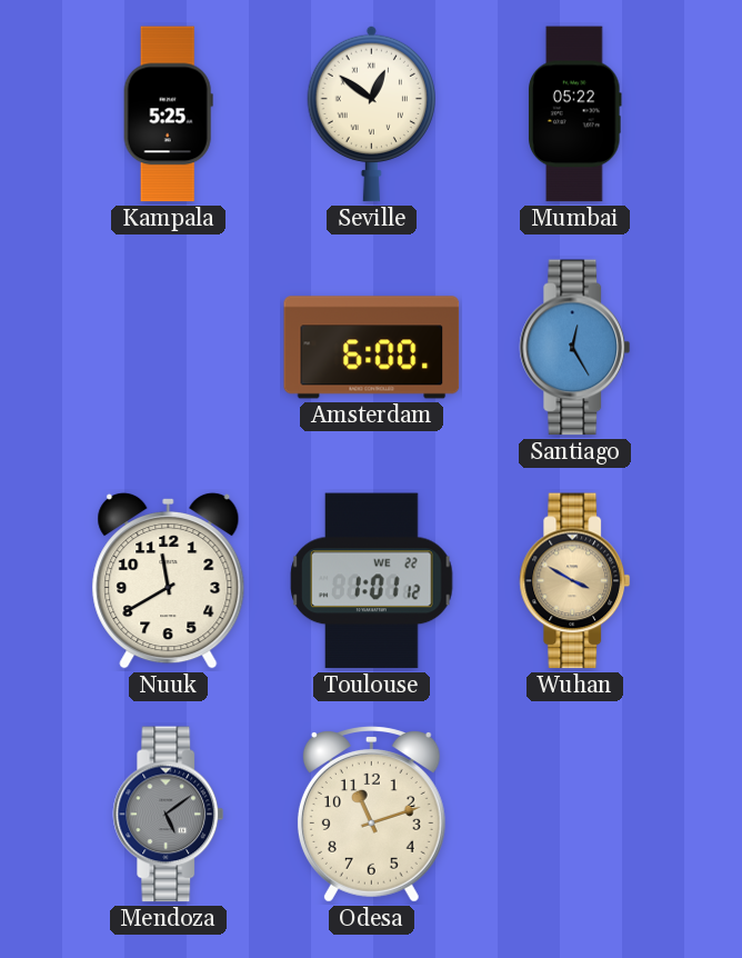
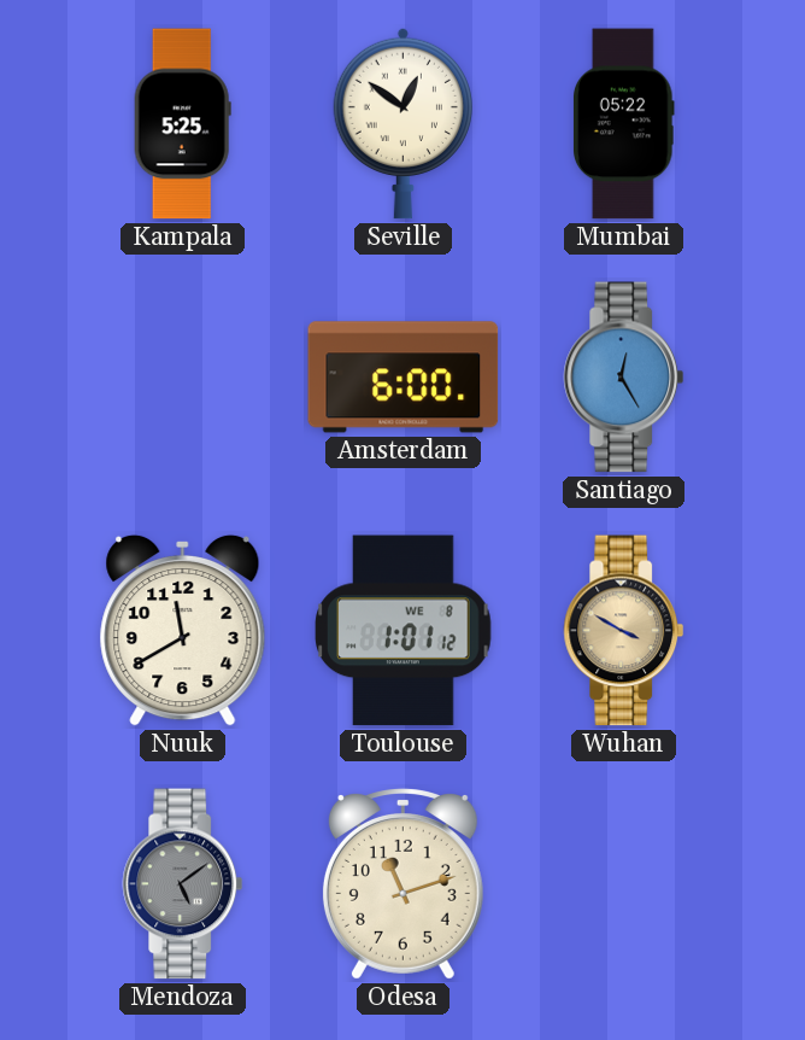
Toulouse date: WE 22 -> WE 8
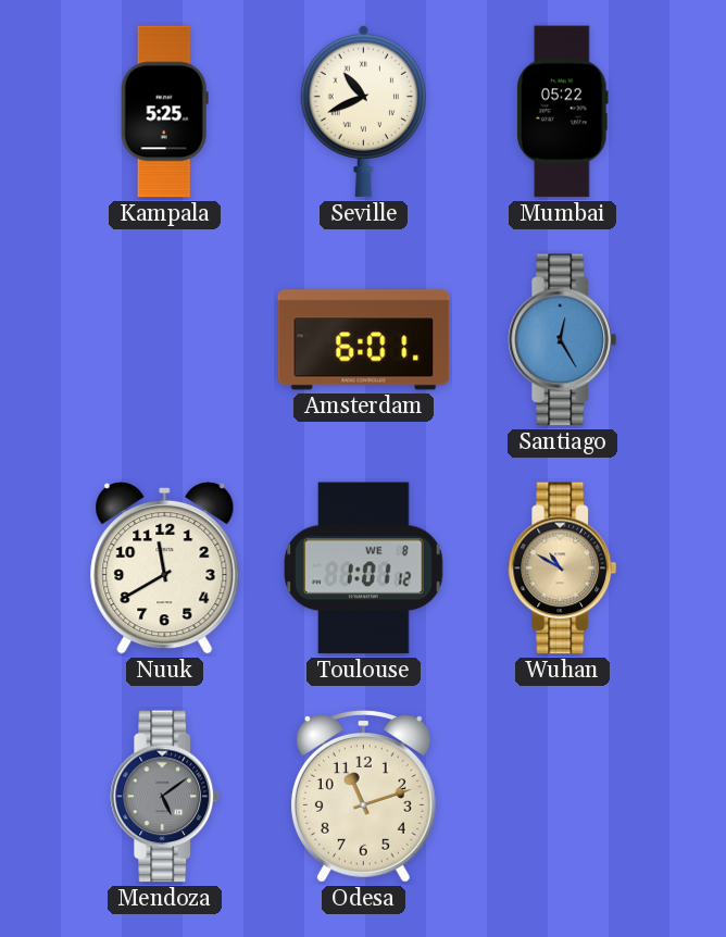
Seville: 12:51 -> 10:41
Amsterdam: 6:00 -> 6:01
Wuhan: 3:50 -> 10:50
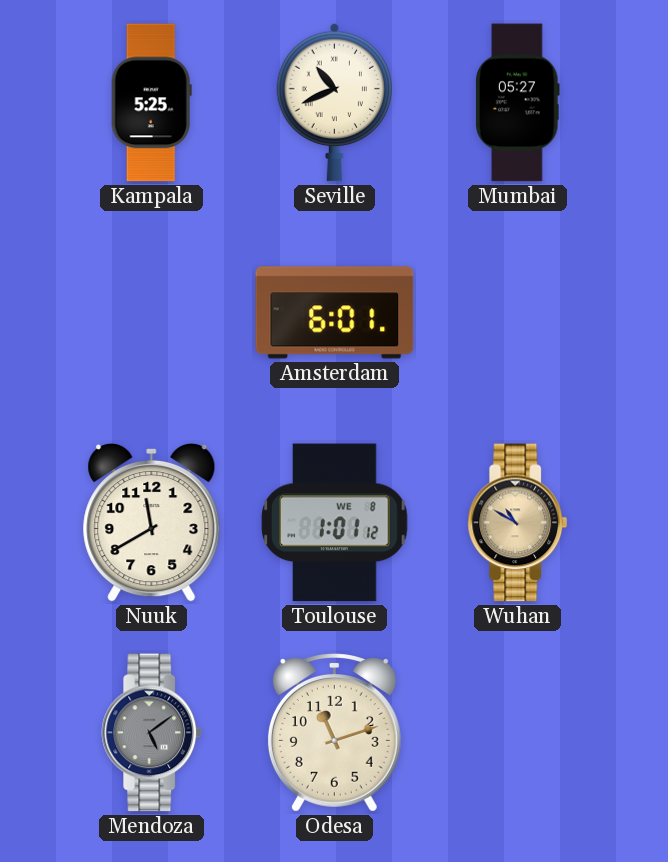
Mumbai: 05:22 -> 05:27
Santiago: 12:25 -> none
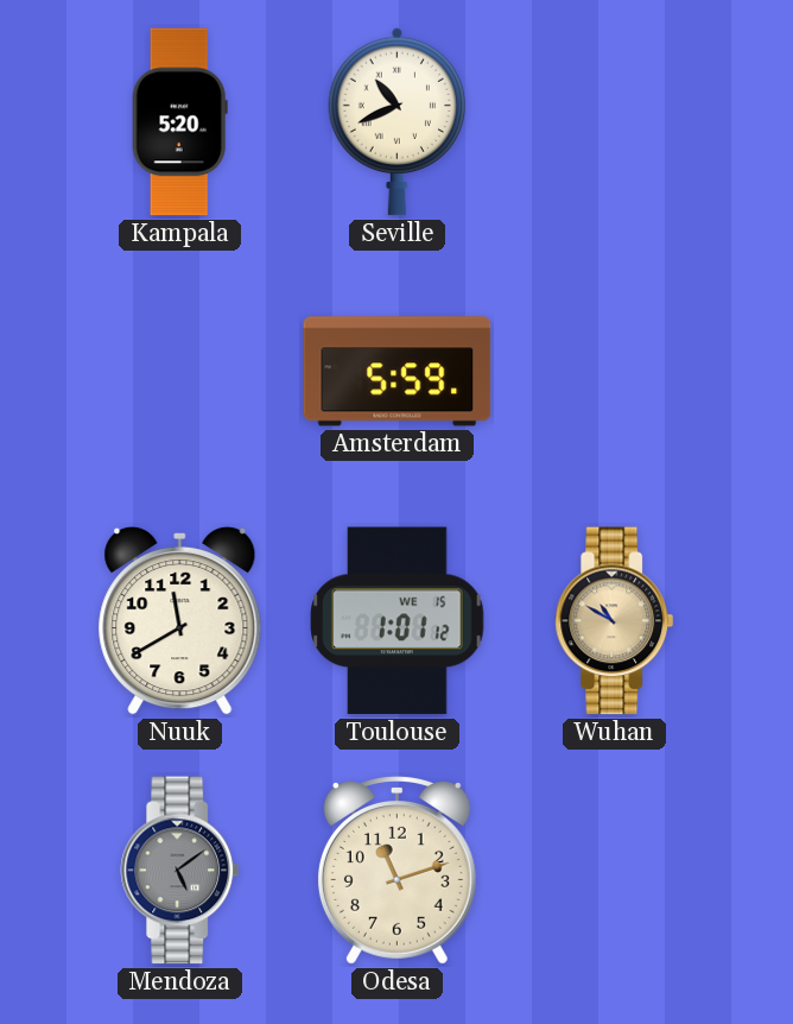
Kampala: 5:25 -> 5:20
Mumbai: 05:27 -> none
Amsterdam: 6:01 -> 5:59
Toulouse date: WE 8 -> WE 15
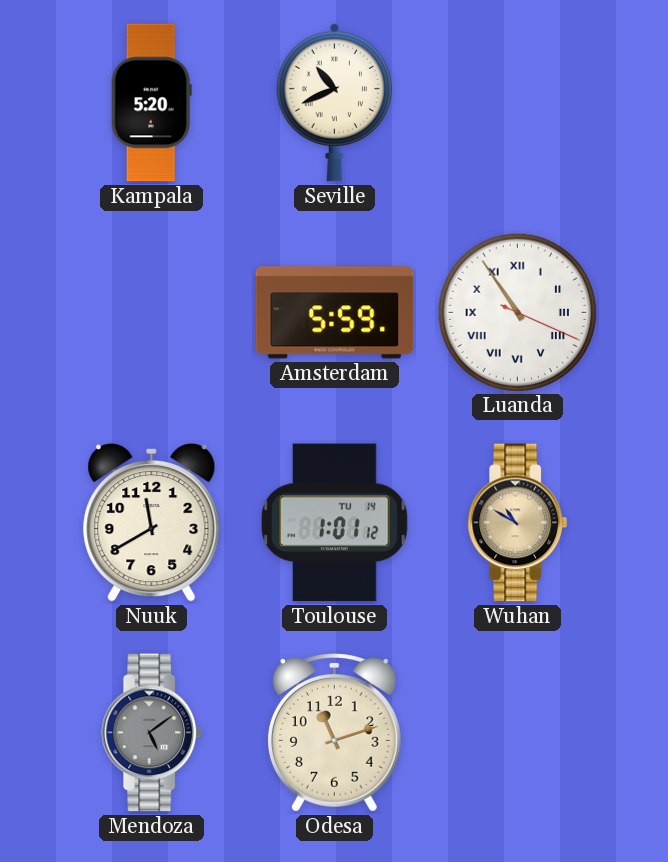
Luanda: none -> 10:54
Toulouse date: WE 15 -> TU 14
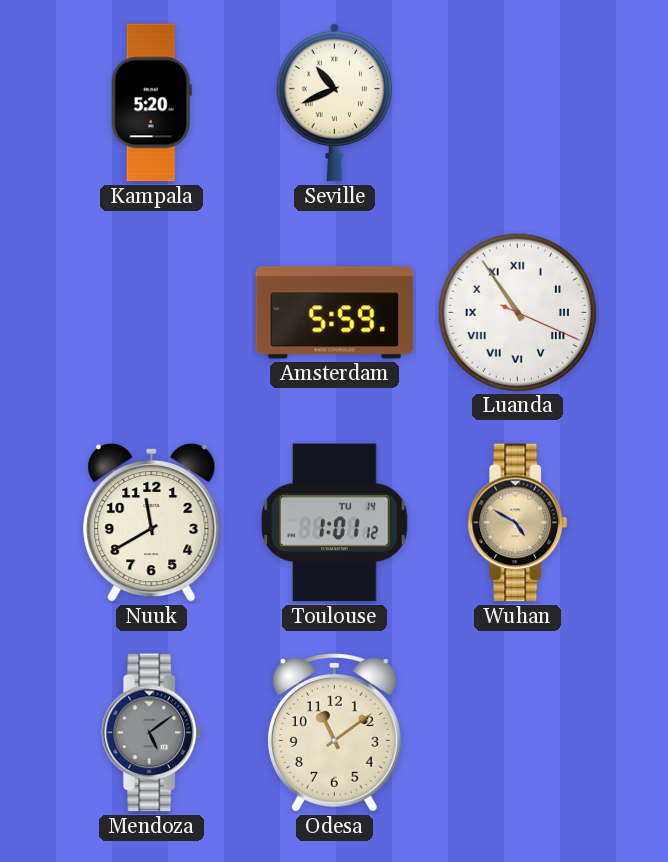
Wuhan: 10:50 -> 4:50
Odesa: 11:12 -> 11:09
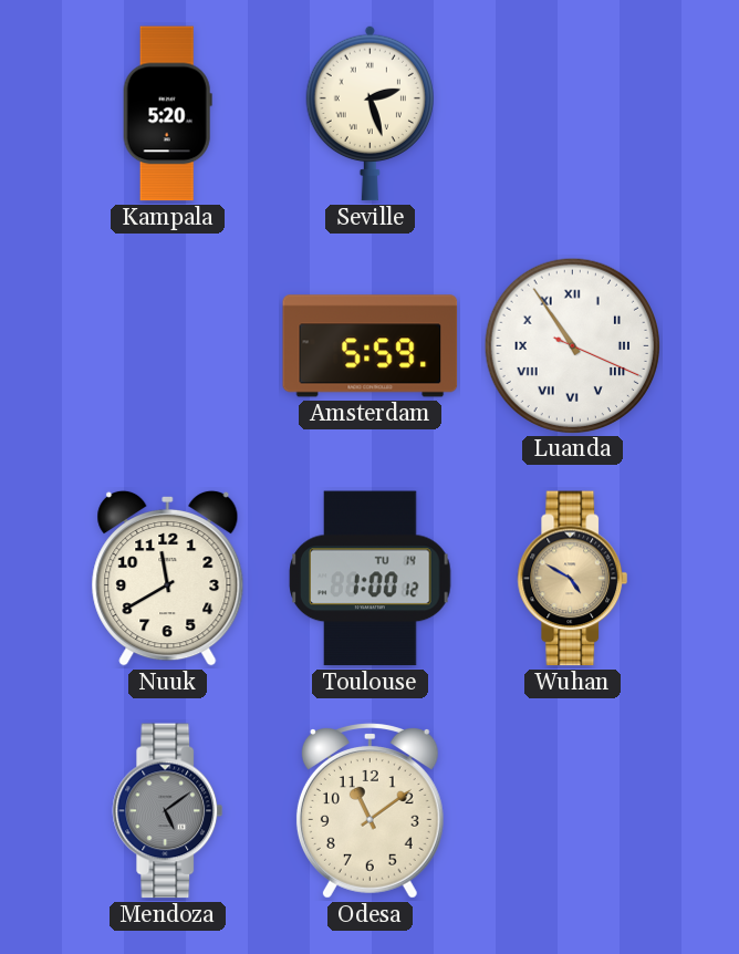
Seville: 10:41 -> 2:27
Toulouse: 1:01 -> 1:00
